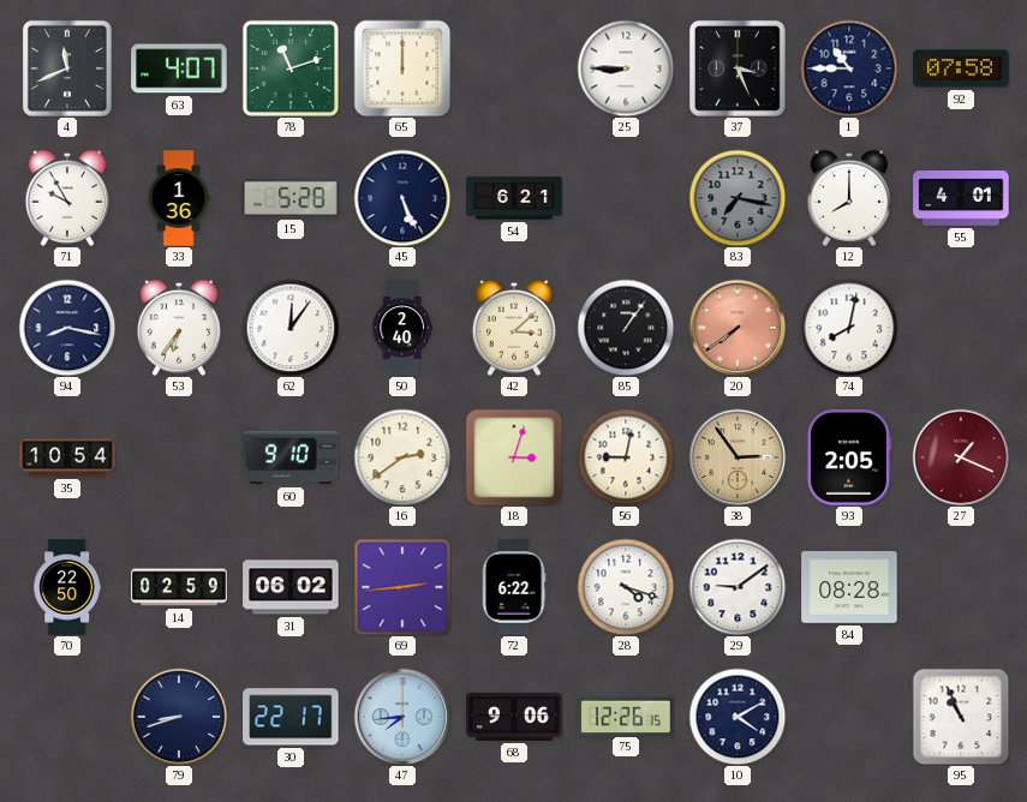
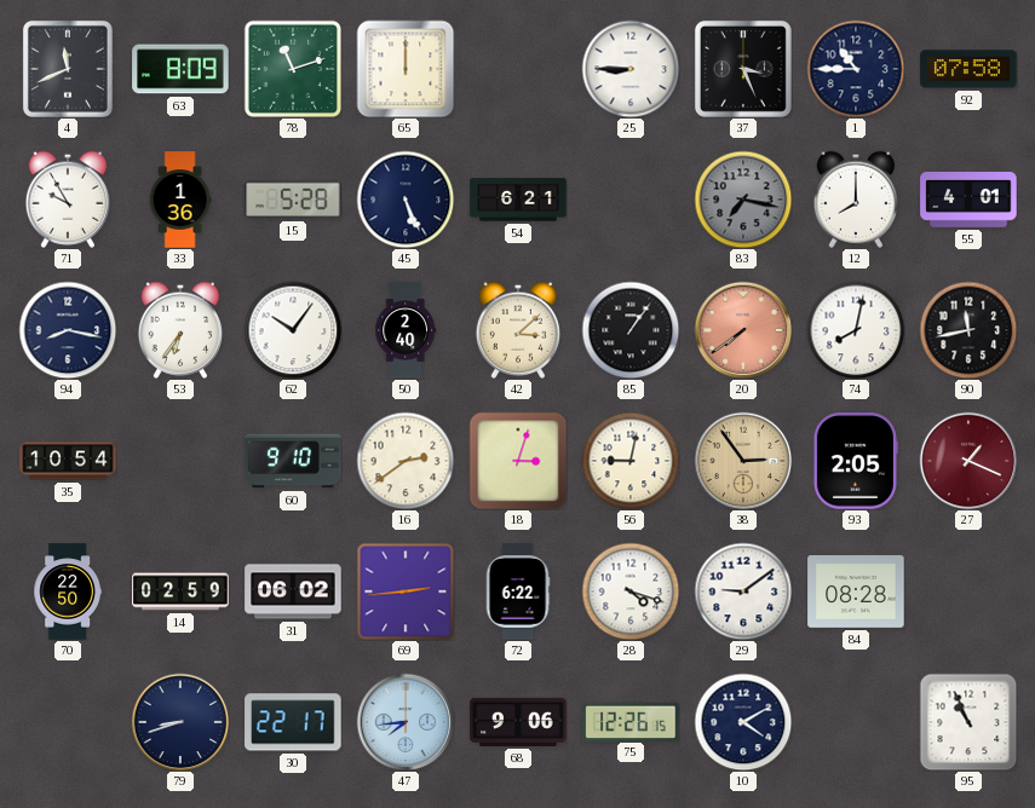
63: 4:07 -> 8:09
62: 12:06 -> 10:06
90: none -> 11:43
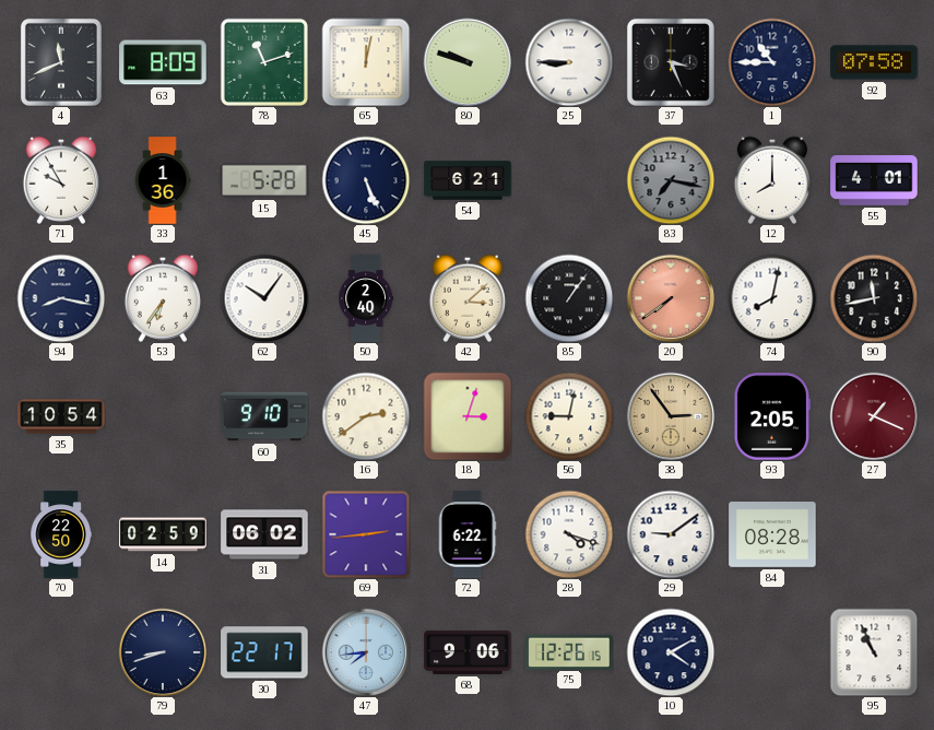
65: 12:00 -> 12:02
80: none -> 9:48
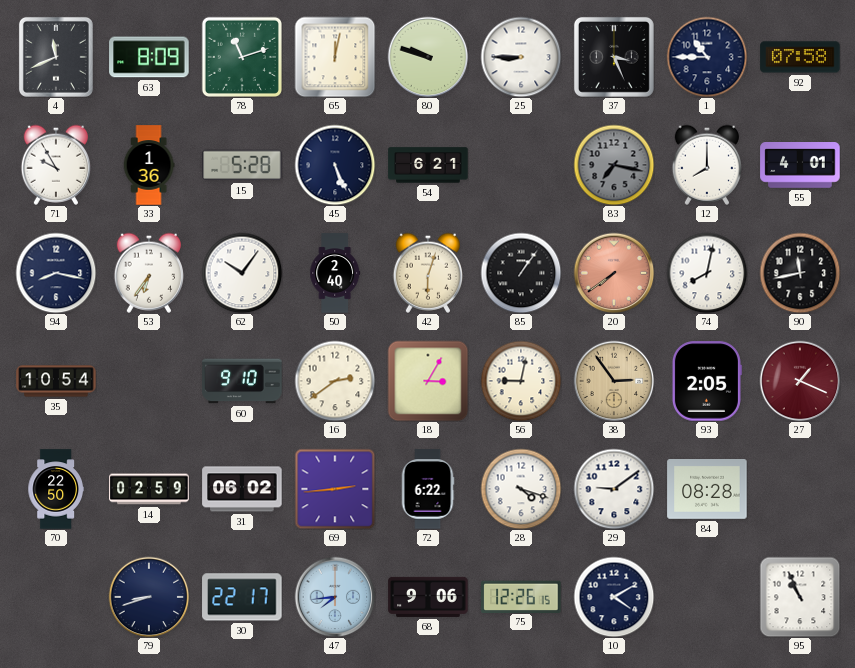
42: 3:08 -> 6:03
18: 3:03 -> 3:05
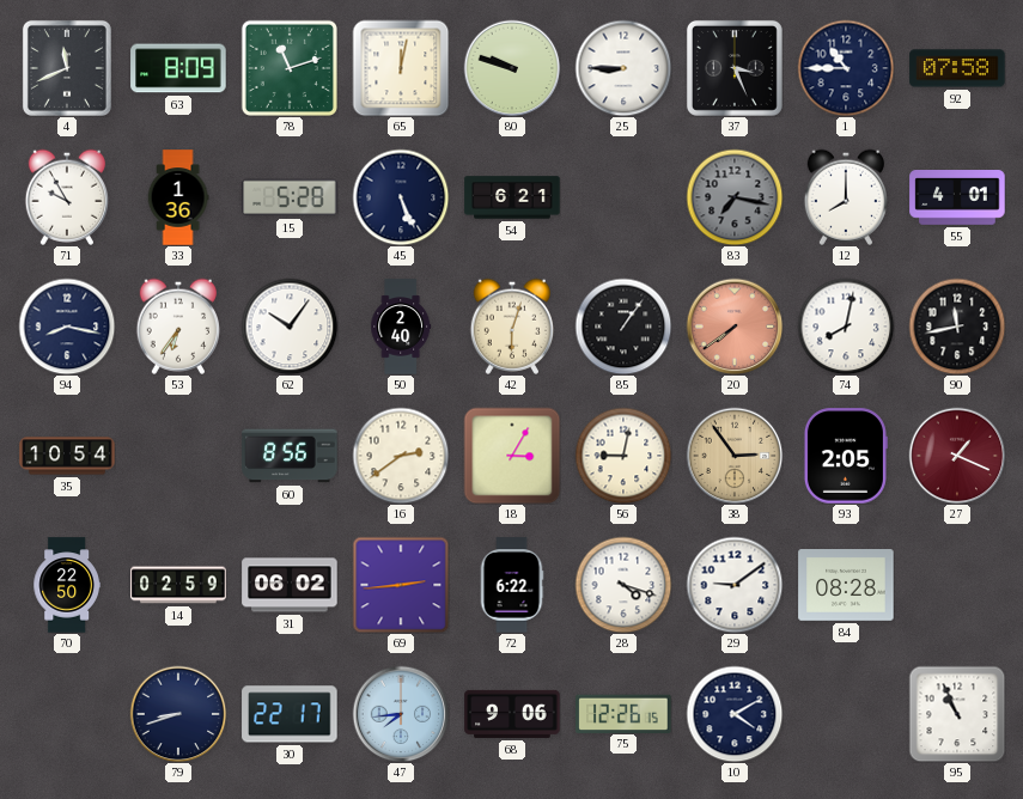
60: 9:10 -> 8:56
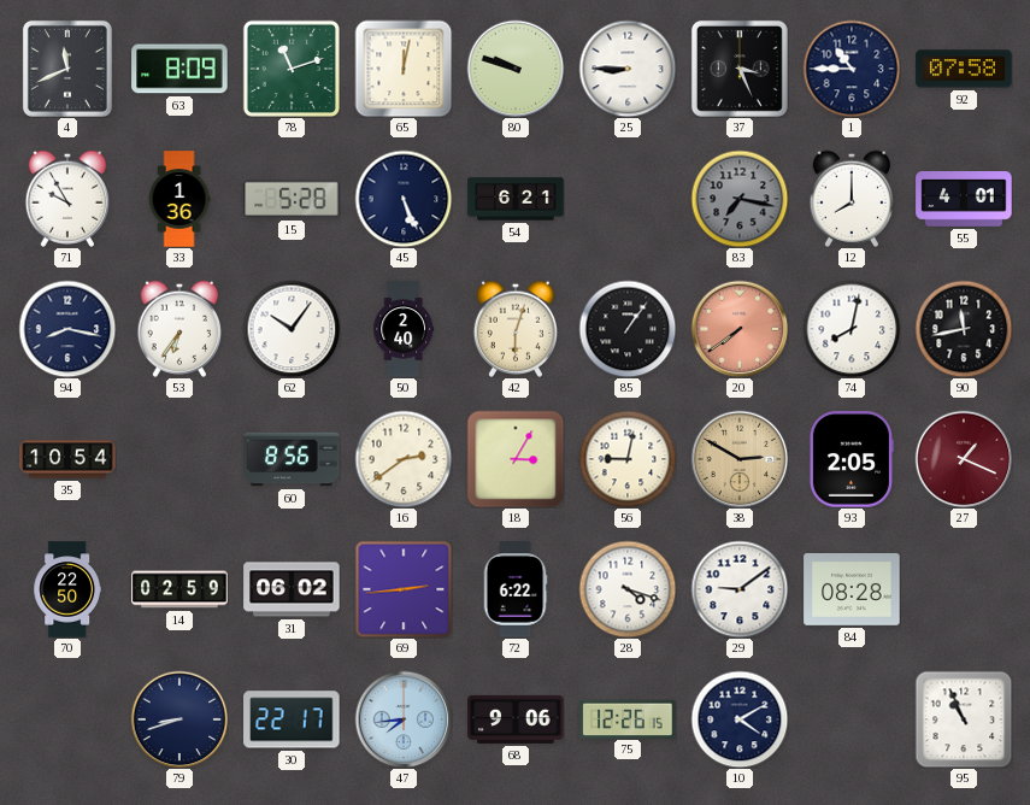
38: 2:54 -> 2:50
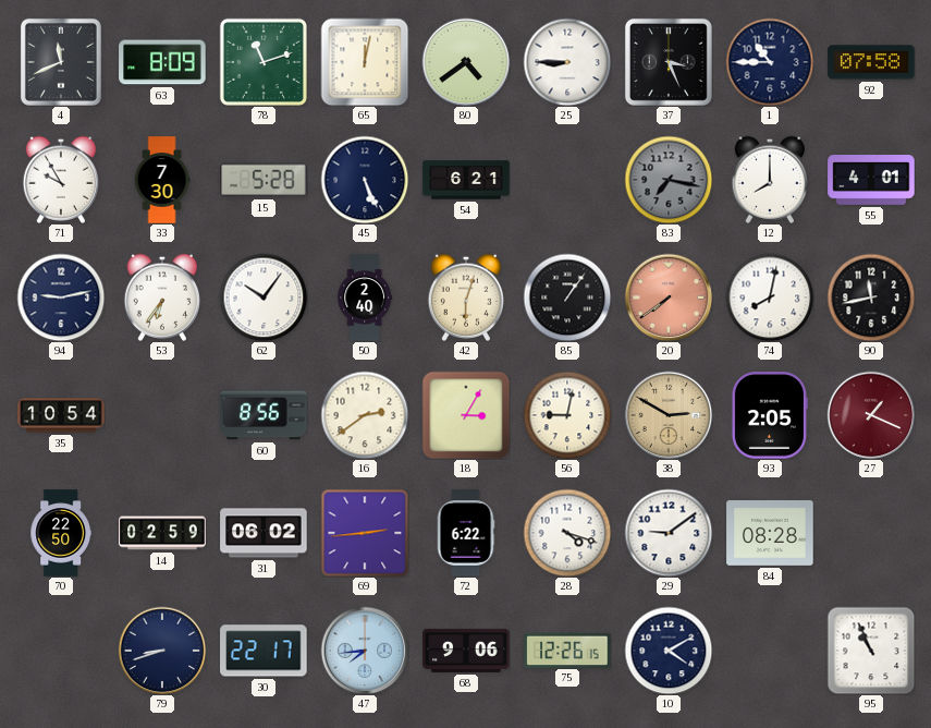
80: 9:48 -> 4:39
33: 1:36 -> 7:30
94: 8:17 -> 9:13
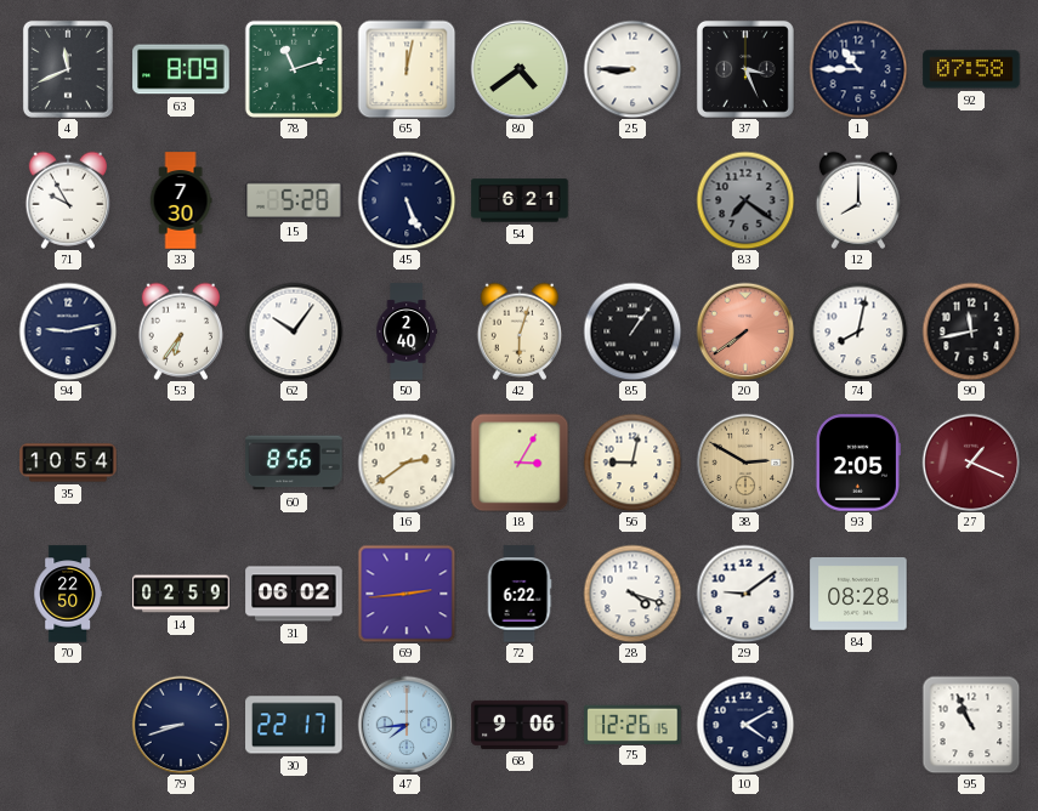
83: 7:17 -> 7:21
55: 4:01 -> none
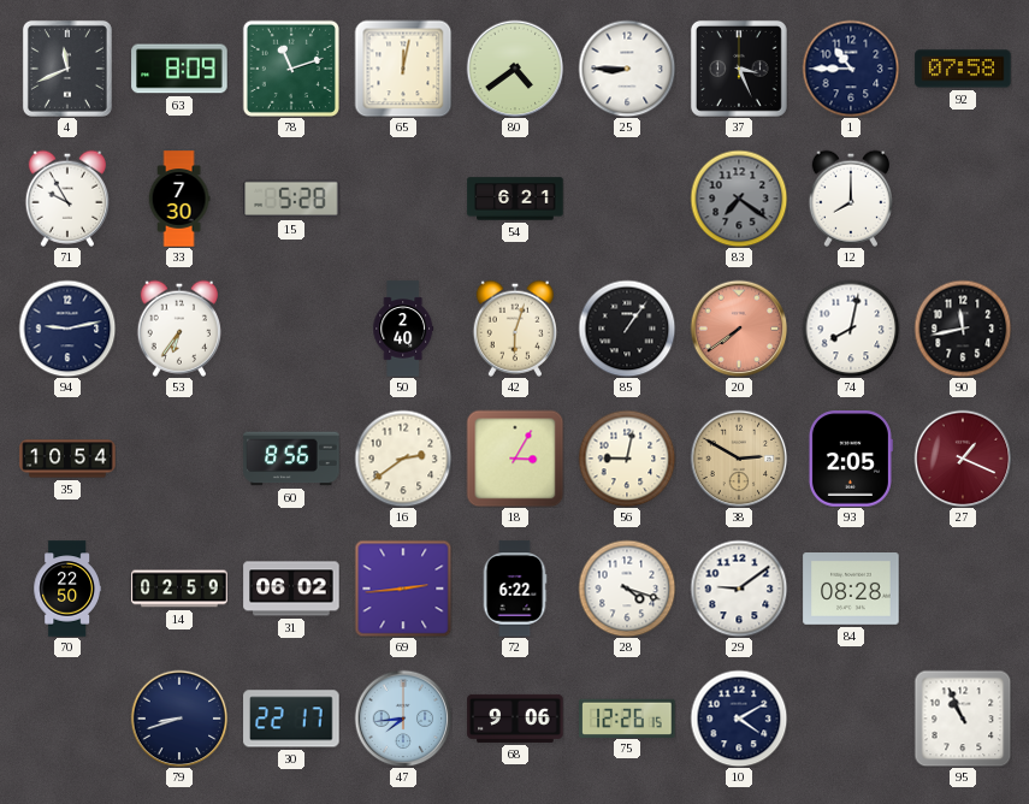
45: 5:26 -> none
62: 10:06 -> none
